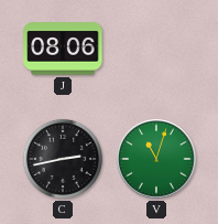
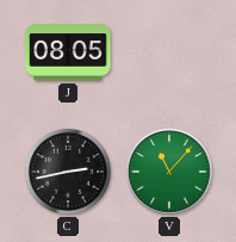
J: 08:06 -> 08:05
V: 11:03 -> 11:07
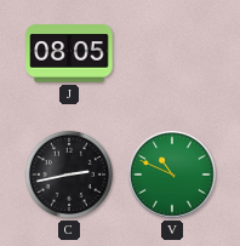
V: 11:07 -> 10:49
